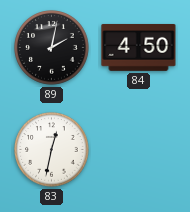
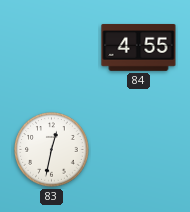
89: 2:02 -> none
84: 4:50 -> 4:55
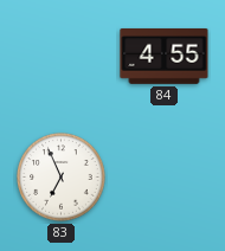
83: 12:32 -> 6:56
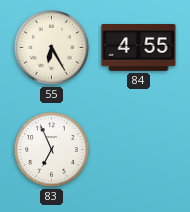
55: none -> 6:25
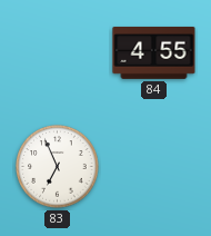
55: 6:25 -> none
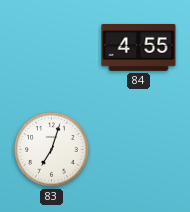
83: 6:56 -> 7:03
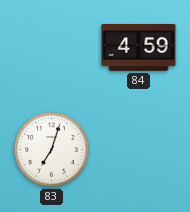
84: 4:55 -> 4:59
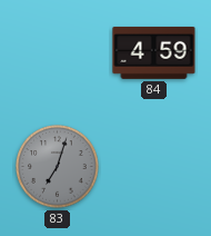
83 dial: white -> grey
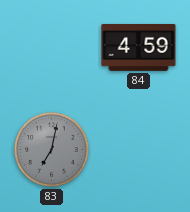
83: 7:03 -> 7:02
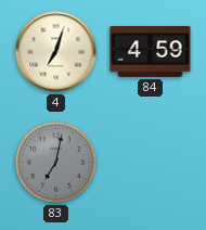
4: none -> 7:03
